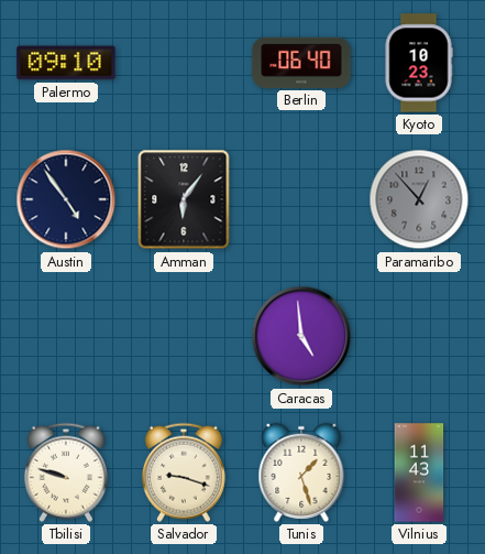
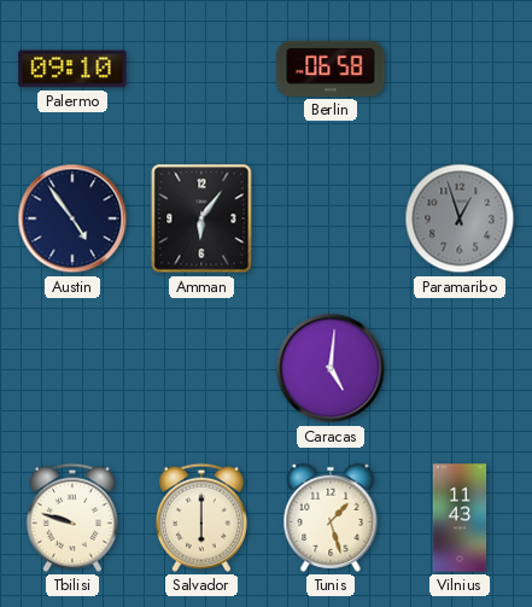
Berlin: 06:40 -> 06:58
Kyoto: 10:23 -> none
Paramaribo: 12:53 -> 12:57
Caracas: 4:59 -> 5:01
Salvador: 9:18 -> 6:00
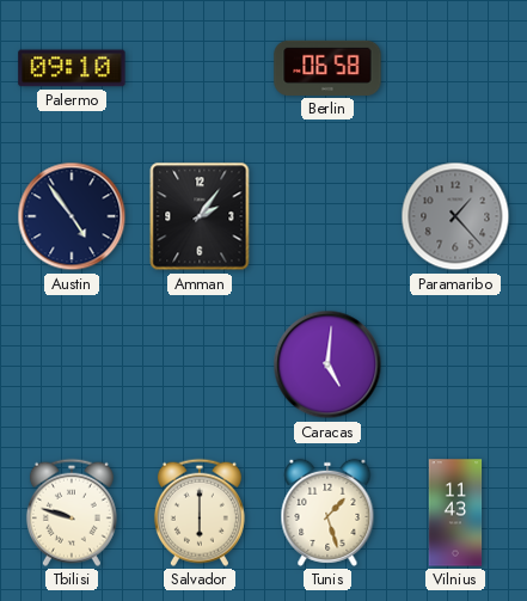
Amman: 6:06 -> 2:06
Paramaribo: 12:57 -> 1:23
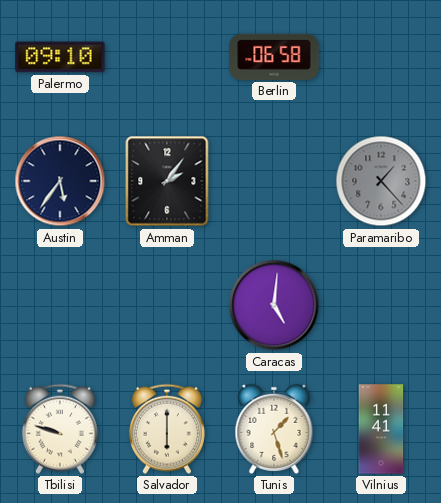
Austin: 4:54 -> 5:36
Vilnius: 11:43 -> 11:41
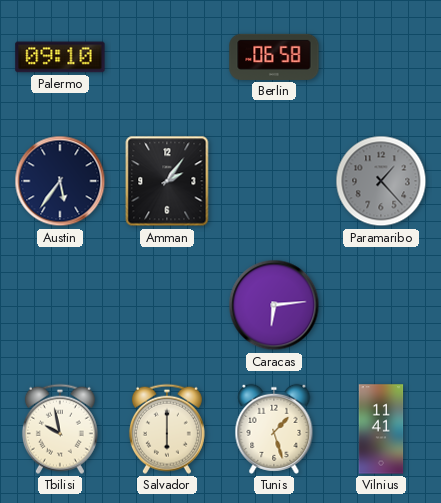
Caracas: 5:01 -> 6:14
Tbilisi: 9:48 -> 9:58
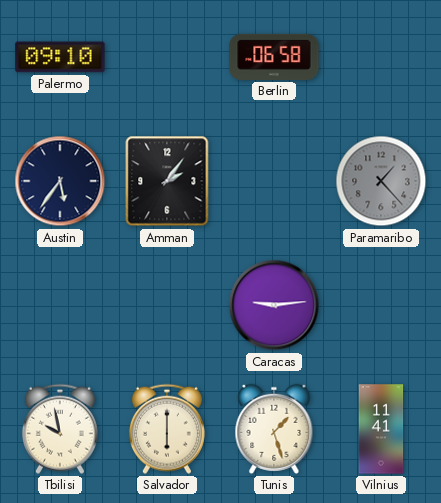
Caracas: 6:14 -> 9:14
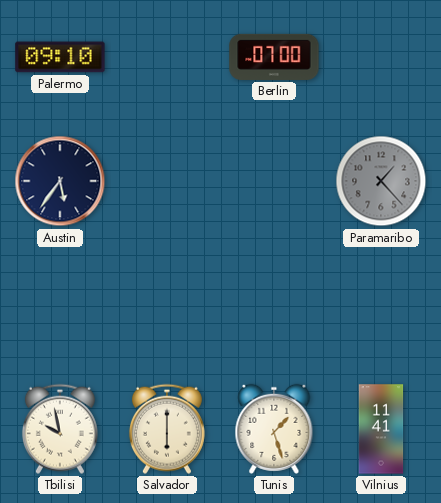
Berlin: 06:58 -> 07:00
Amman: 2:06 -> none
Caracas: 9:14 -> none
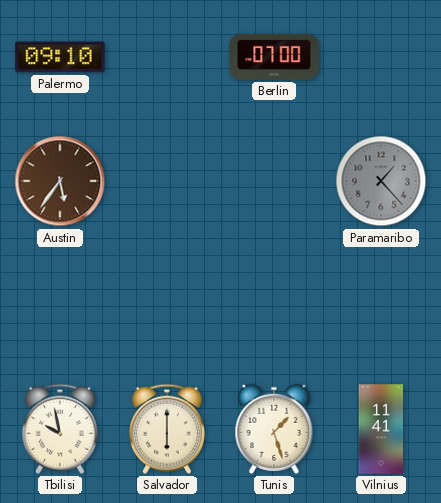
Austin dial: navy -> brown
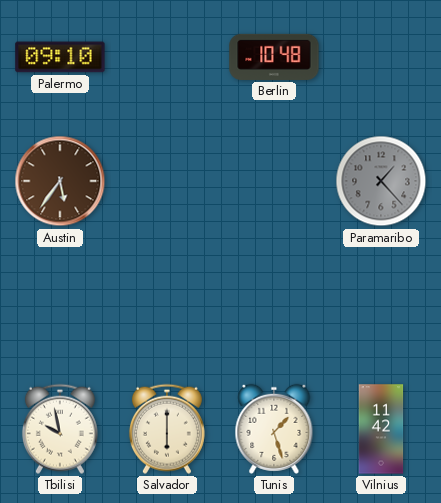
Berlin: 07:00 -> 10:48
Vilnius: 11:41 -> 11:42
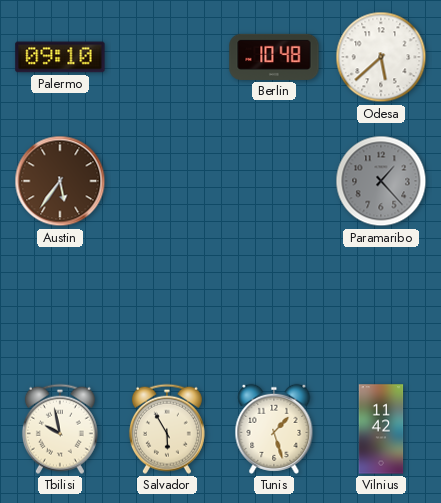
Odesa: none -> 5:38
Salvador: 6:00 -> 5:55
